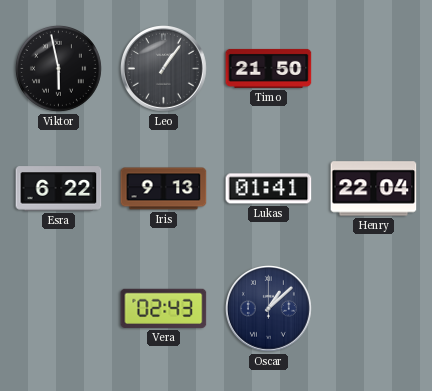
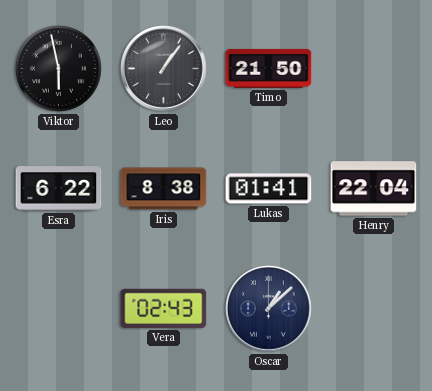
Iris: 9:13 -> 8:38
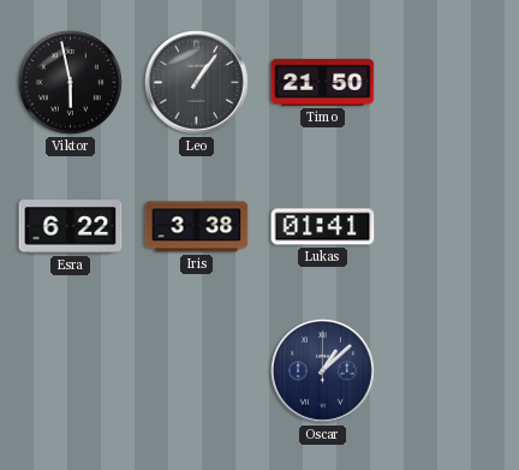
Iris: 8:38 -> 3:38
Henry: 22:04 -> none
Vera: 02:43 -> none
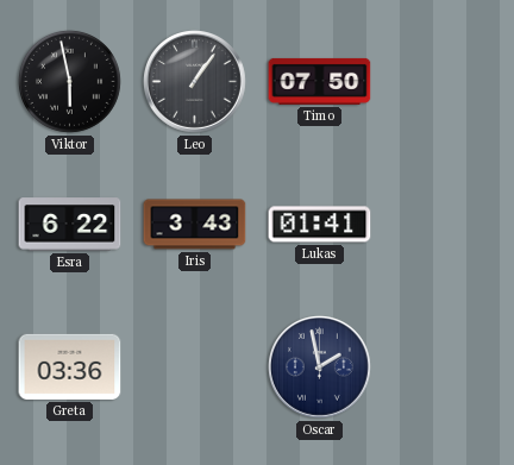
Timo: 21:50 -> 07:50
Iris: 3:38 -> 3:43
Greta: none -> 03:36
Oscar: 1:08 -> 1:58
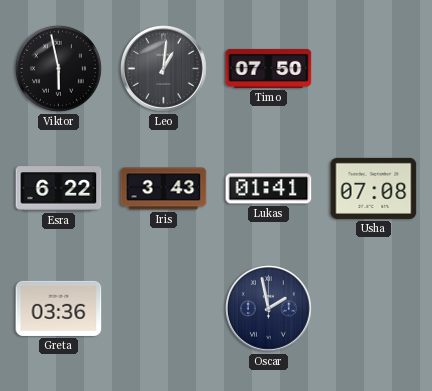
Leo: 1:06 -> 1:01
Usha: none -> 07:08
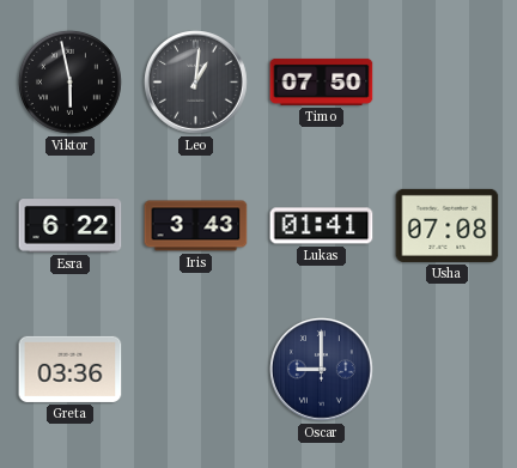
Oscar: 1:58 -> 9:00
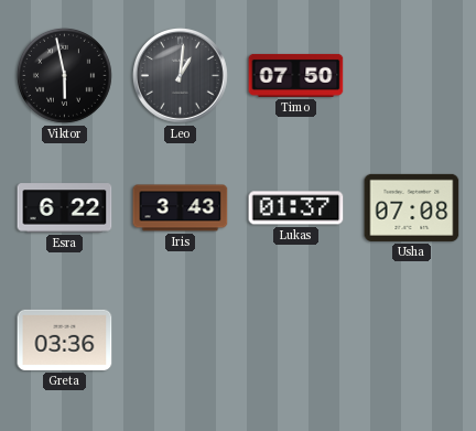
Lukas: 01:41 -> 01:37
Oscar: 9:00 -> none
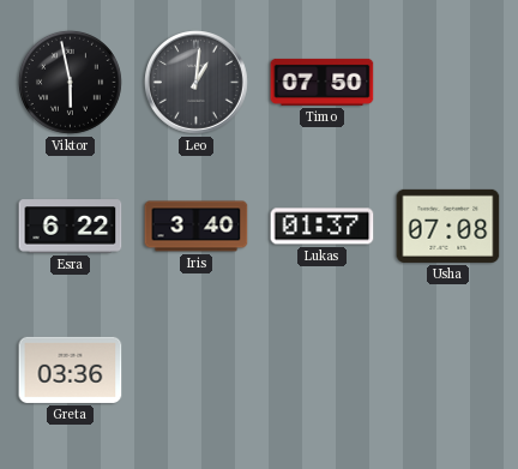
Iris: 3:43 -> 3:40
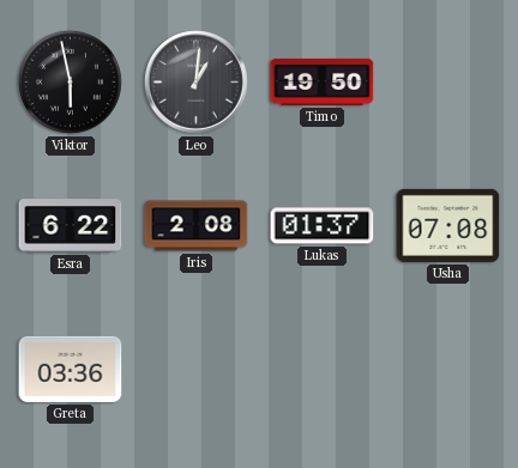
Timo: 07:50 -> 19:50
Iris: 3:40 -> 2:08
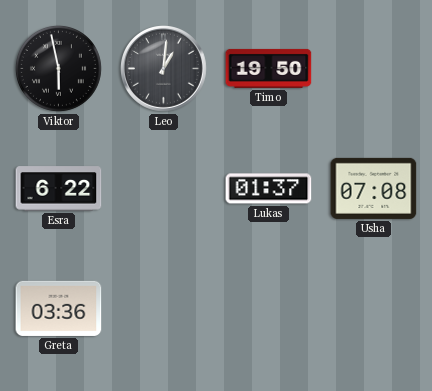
Iris: 2:08 -> none
